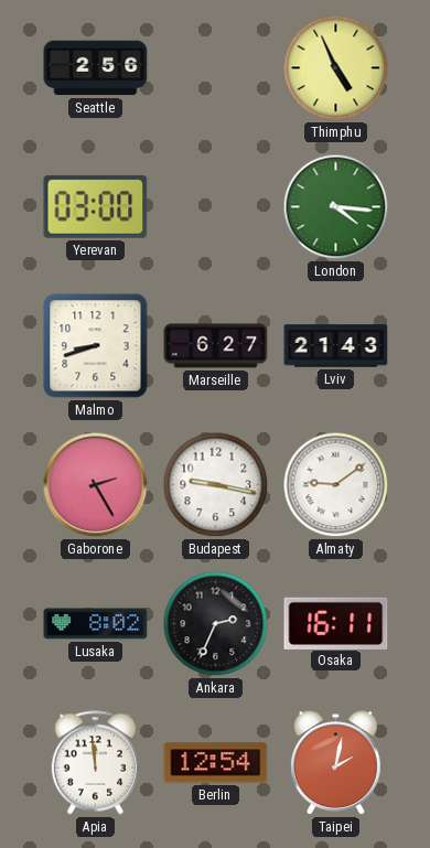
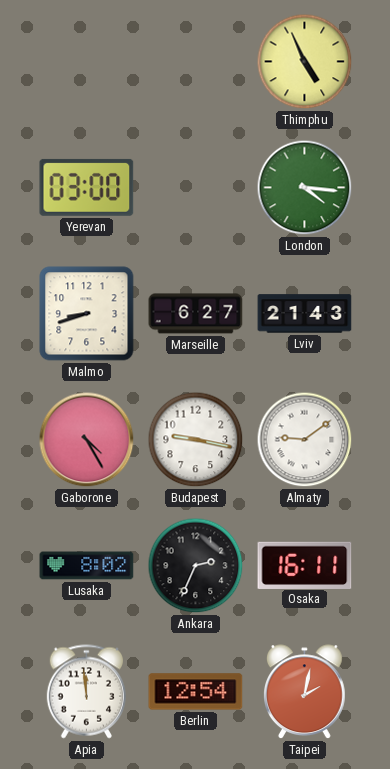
Seattle: 2:56 -> none
Gaborone: 2:25 -> 4:25
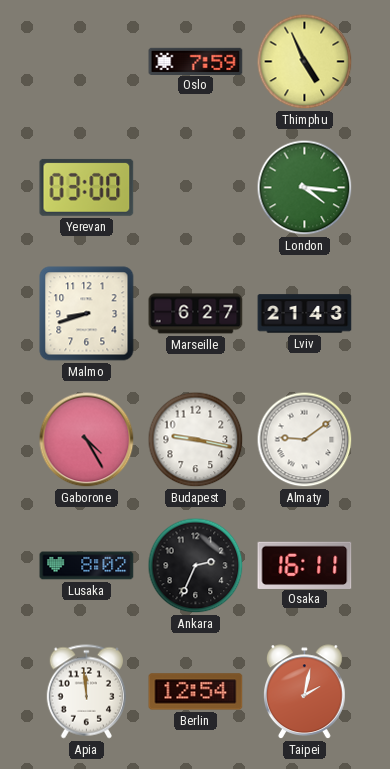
Oslo: none -> 7:59
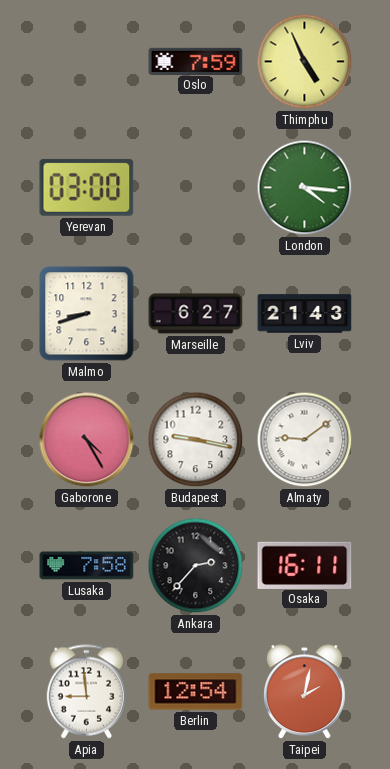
Lusaka: 8:02 -> 7:58
Ankara: 2:34 -> 2:37
Apia: 11:59 -> 8:59
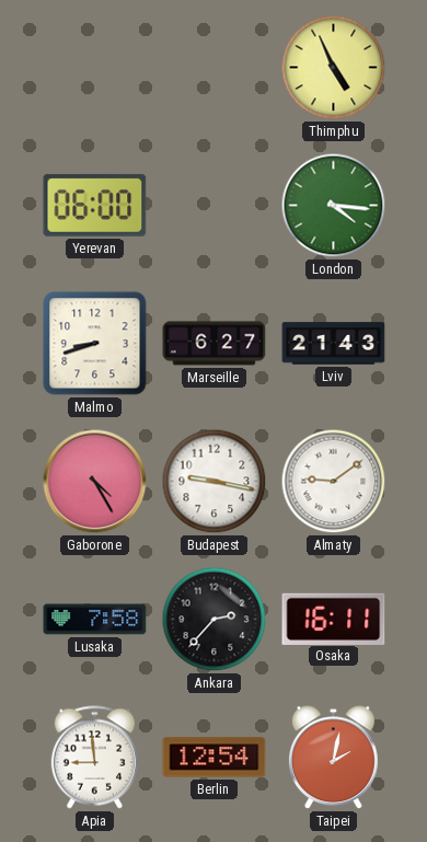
Oslo: 7:59 -> none
Yerevan: 03:00 -> 06:00
